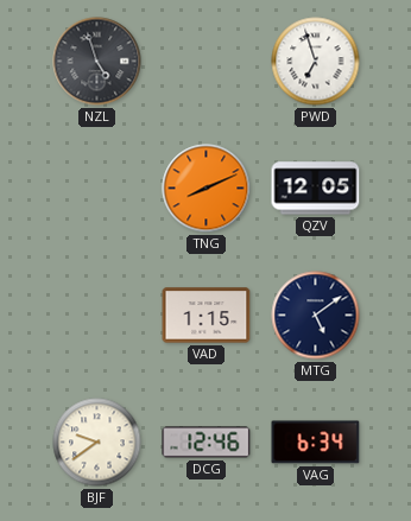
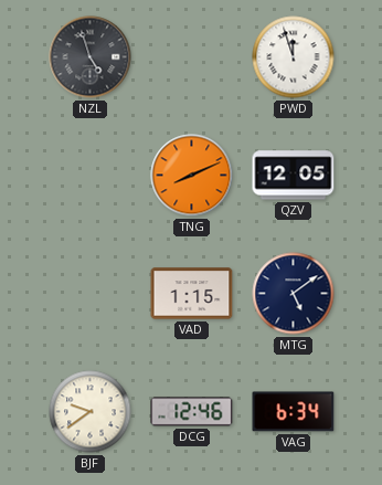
PWD: 6:57 -> 11:57
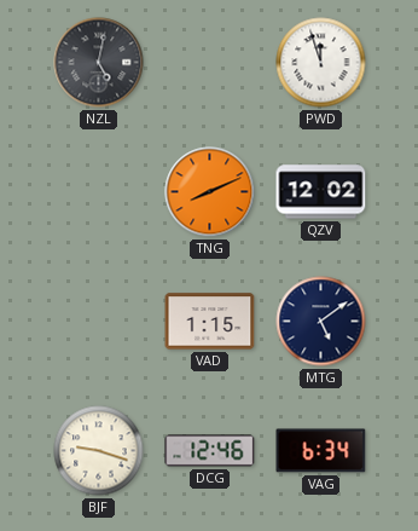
NZL: 4:57 -> 5:02
QZV: 12:05 -> 12:02
BJF: 9:39 -> 9:18
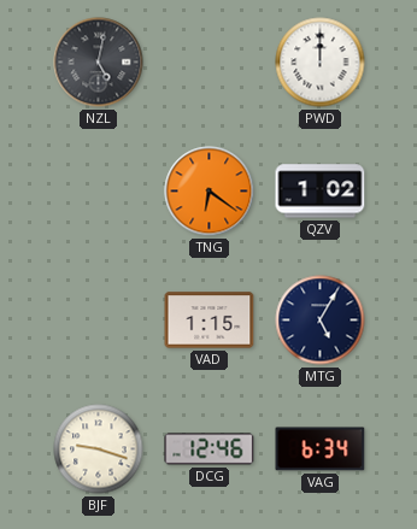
PWD: 11:57 -> 12:00
TNG: 8:11 -> 6:21
QZV: 12:02 -> 1:02
MTG: 5:09 -> 5:05
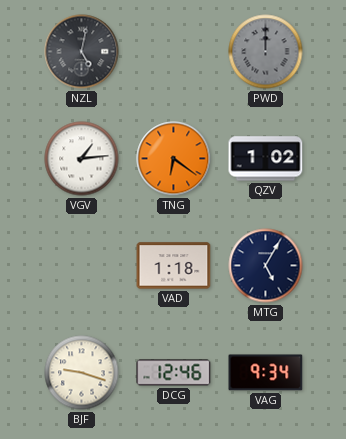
PWD dial: white -> grey
VGV: none -> 1:14
VAD: 1:15 -> 1:18
VAG: 6:34 -> 9:34
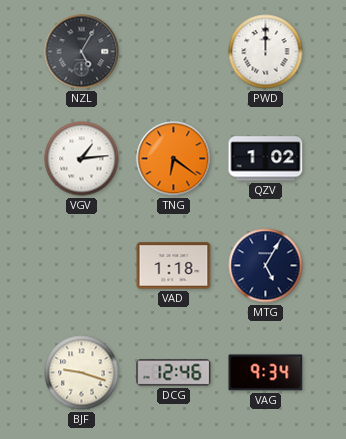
NZL: 5:02 -> 5:05
PWD dial: grey -> white
